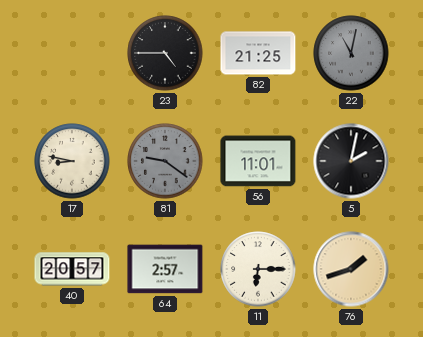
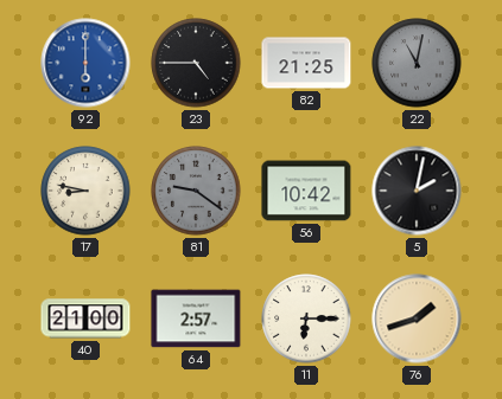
92: none -> 6:00
56: 11:01 -> 10:42
40: 20:57 -> 21:00
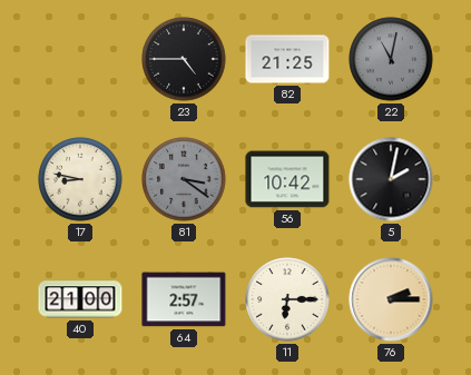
92: 6:00 -> none
81: 9:21 -> 3:21
76: 1:42 -> 2:15
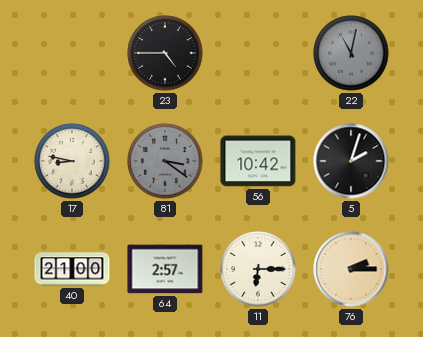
82: 21:25 -> none
5: 2:02 -> 2:03
